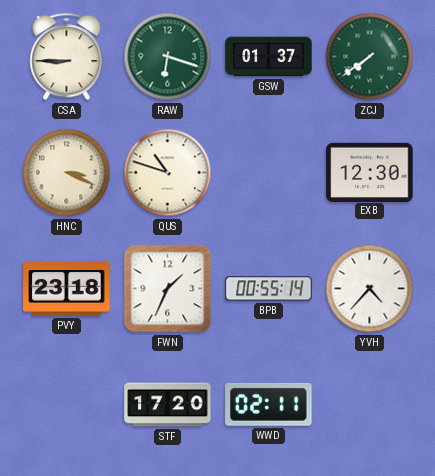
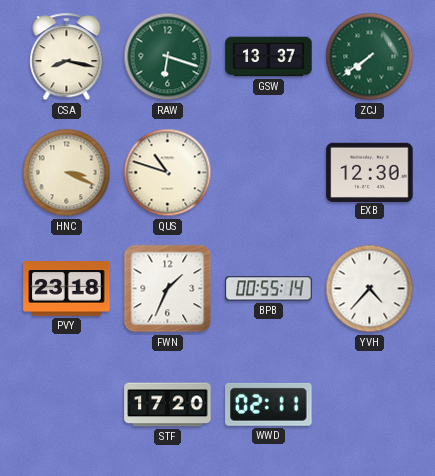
CSA: 8:45 -> 8:17
GSW: 01:37 -> 13:37
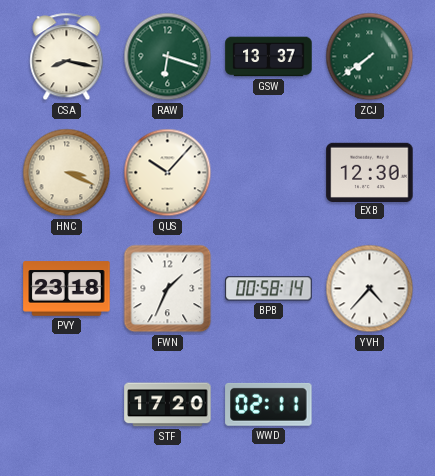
QUS: 10:48 -> 10:07
BPB: 00:55 -> 00:58
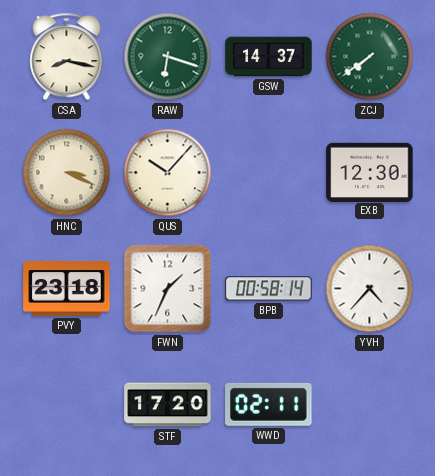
GSW: 13:37 -> 14:37
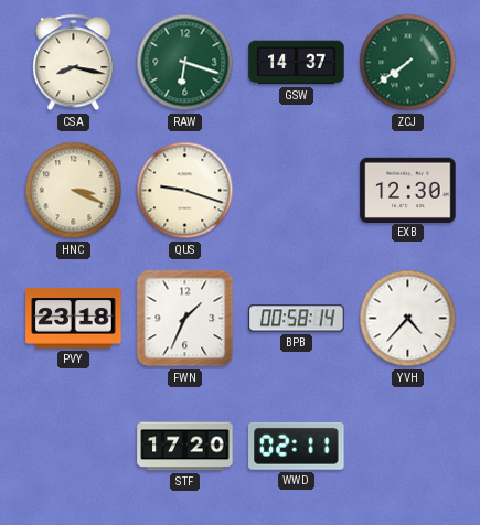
QUS: 10:07 -> 9:18
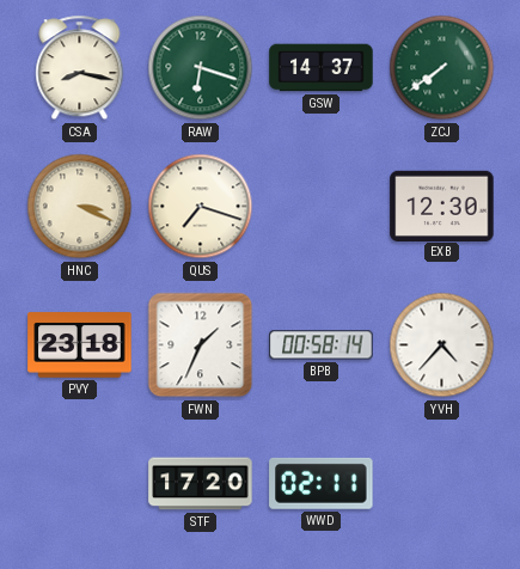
QUS: 9:18 -> 7:18
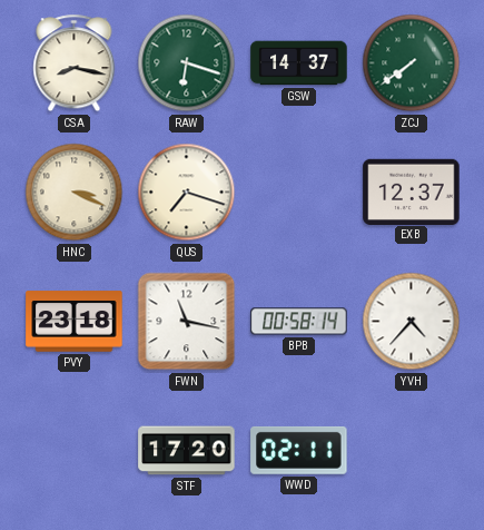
EXB: 12:30 -> 12:37
FWN: 1:34 -> 11:17
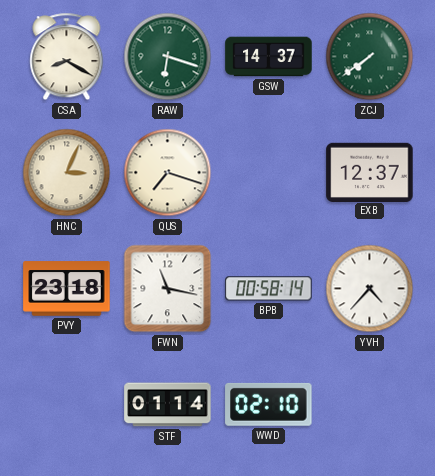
CSA: 8:17 -> 8:20
HNC: 3:19 -> 3:04
STF: 17:20 -> 01:14
WWD: 02:11 -> 02:10
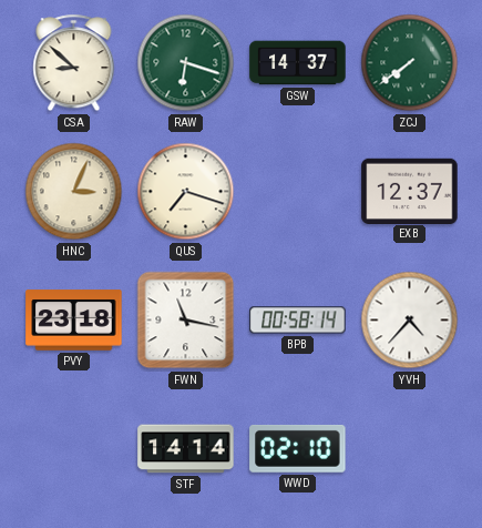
CSA: 8:20 -> 8:52
STF: 01:14 -> 14:14
